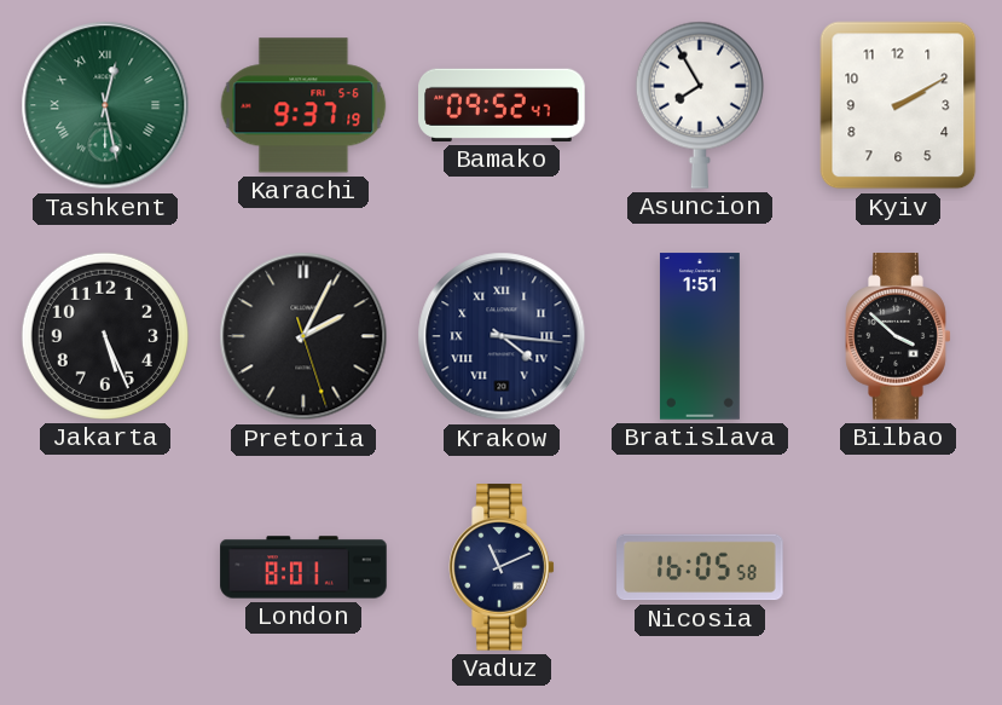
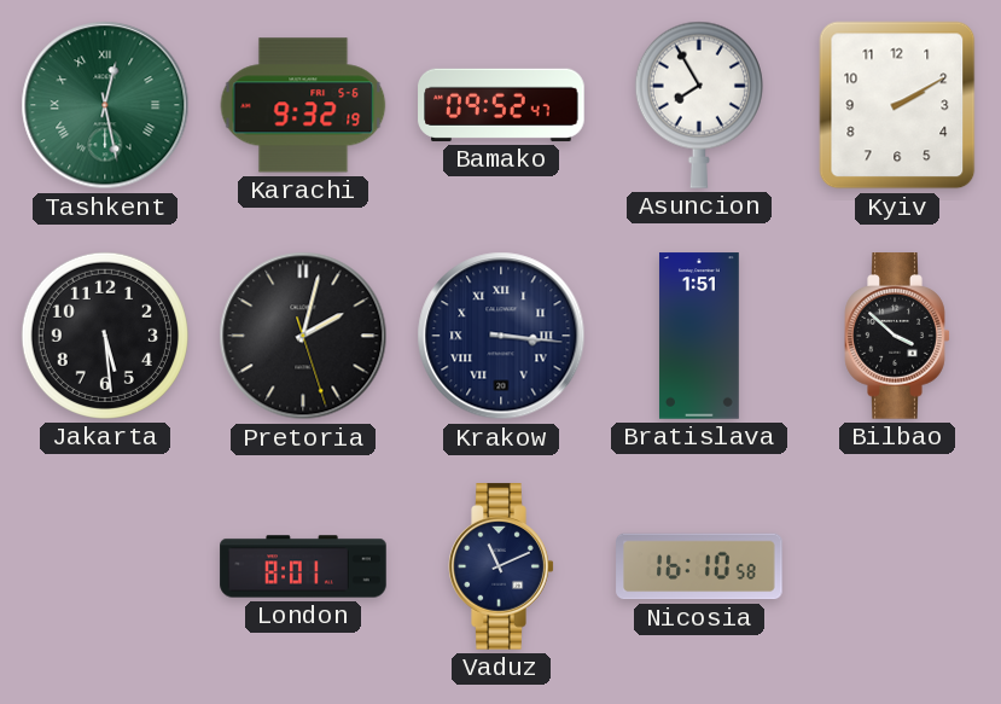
Karachi: 9:37 -> 9:32
Jakarta: 5:26 -> 5:29
Pretoria: 2:04 -> 2:02
Krakow: 4:16 -> 3:16
Nicosia: 16:05 -> 16:10
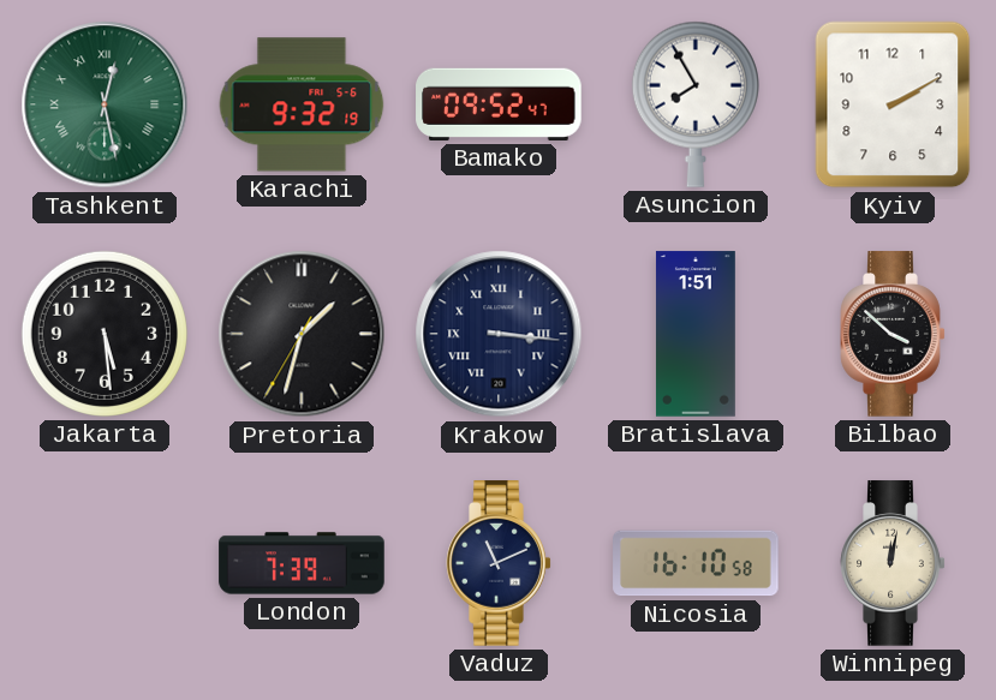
Pretoria: 2:02 -> 1:32
London: 8:01 -> 7:39
Winnipeg: none -> 12:02
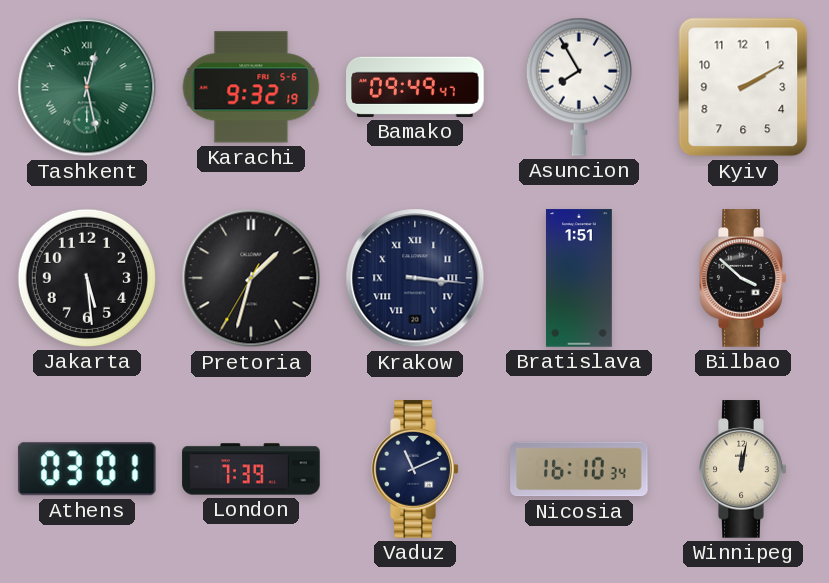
Bamako: 09:52 -> 09:49
Athens: none -> 03:01
Nicosia: 16:10:58 -> 16:10:34
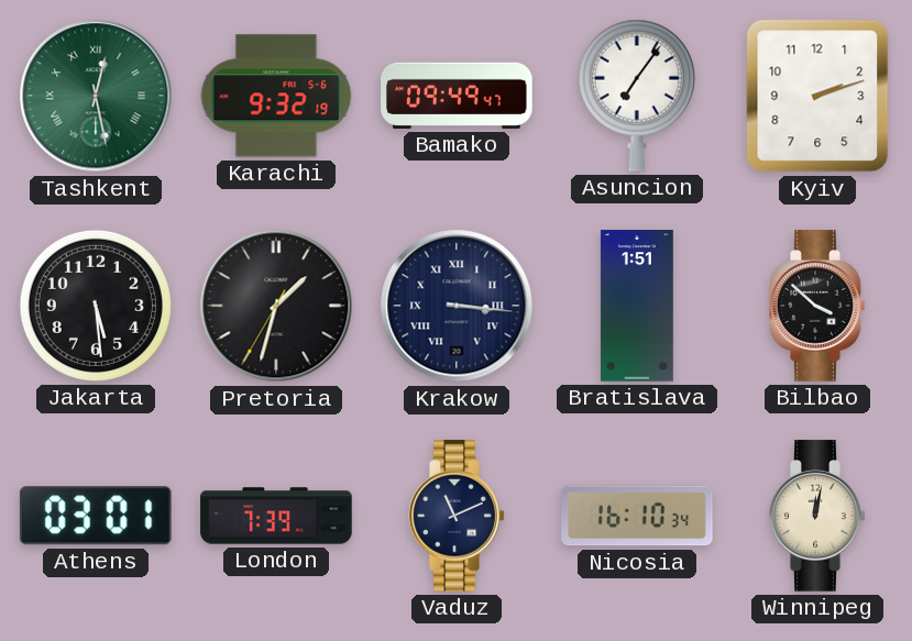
Asuncion: 7:55 -> 7:06
Kyiv: 2:10 -> 2:12
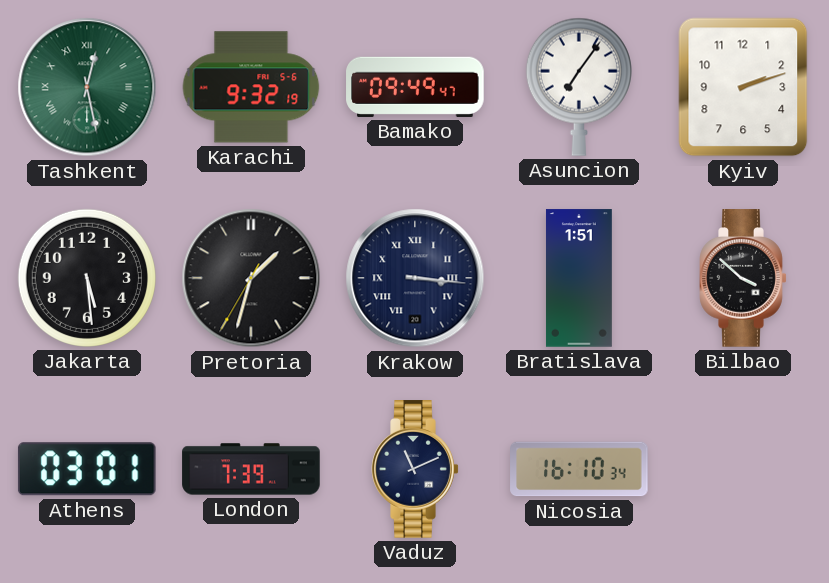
Winnipeg: 12:02 -> none
